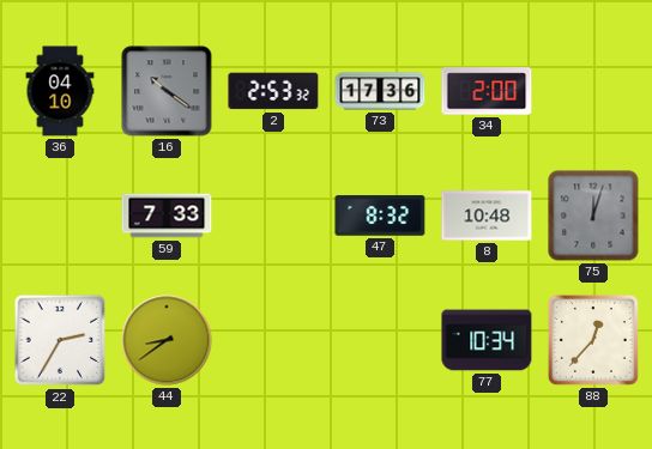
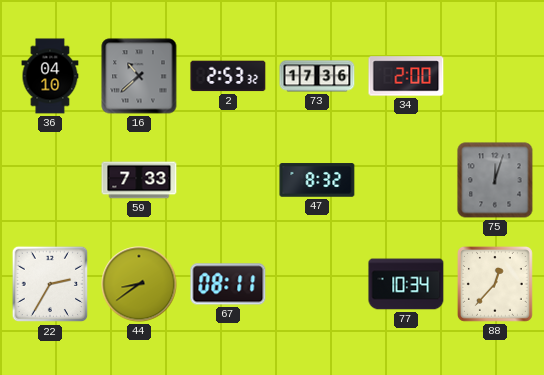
16: 10:21 -> 10:38
8: 10:48 -> none
67: none -> 08:11
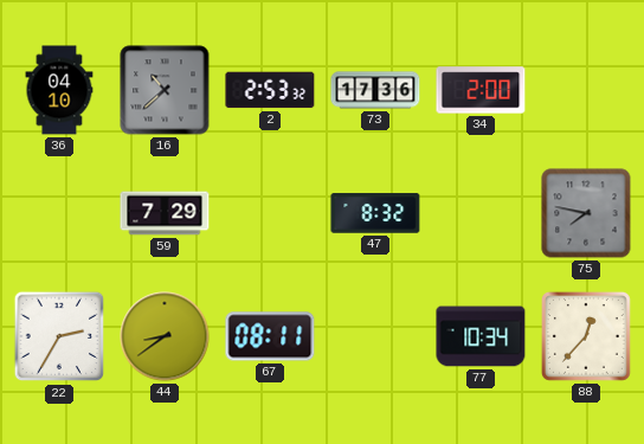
59: 7:33 -> 7:29
75: 12:03 -> 7:47
